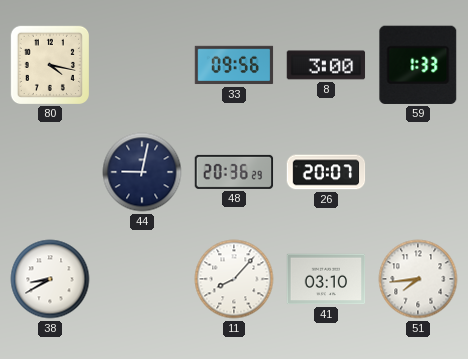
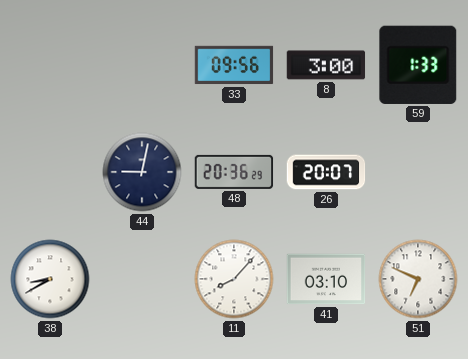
80: 4:17 -> none
51: 7:44 -> 6:49
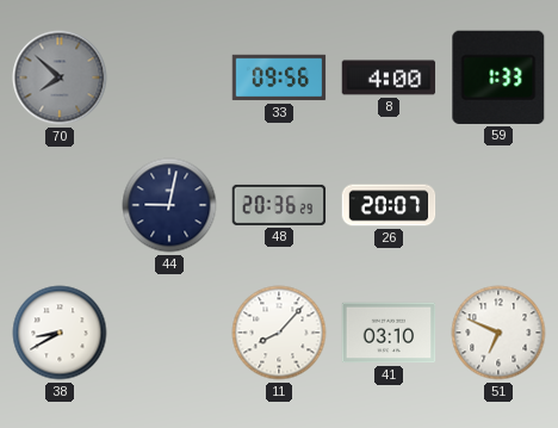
70: none -> 7:52
8: 3:00 -> 4:00
